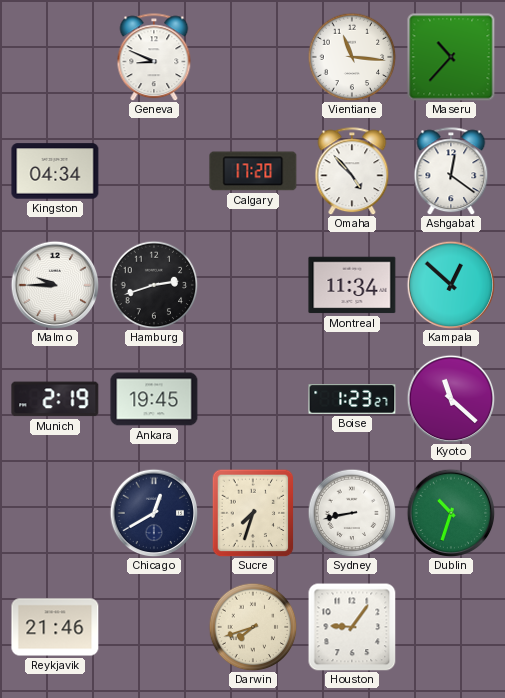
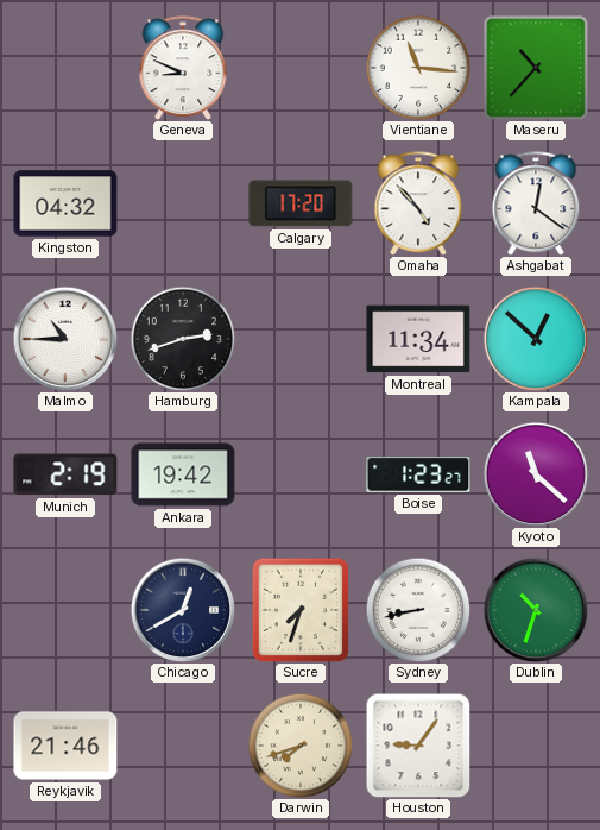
Kingston: 04:34 -> 04:32
Malmo: 9:45 -> 10:45
Ankara: 19:45 -> 19:42
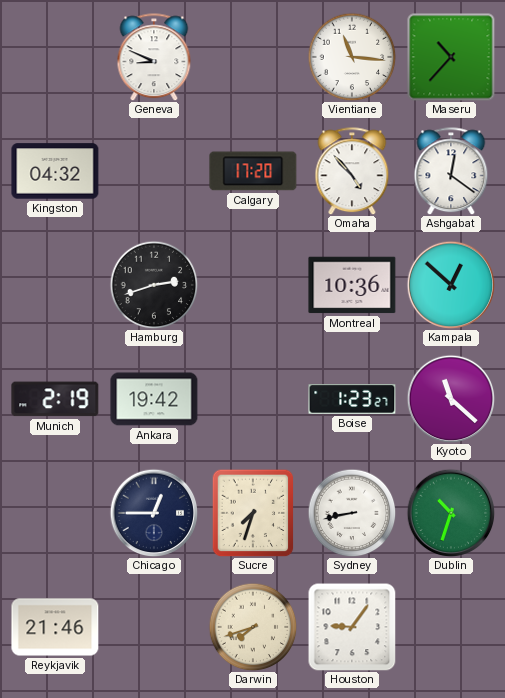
Malmo: 10:45 -> none
Montreal: 11:34 -> 10:36
Chicago: 12:40 -> 12:45
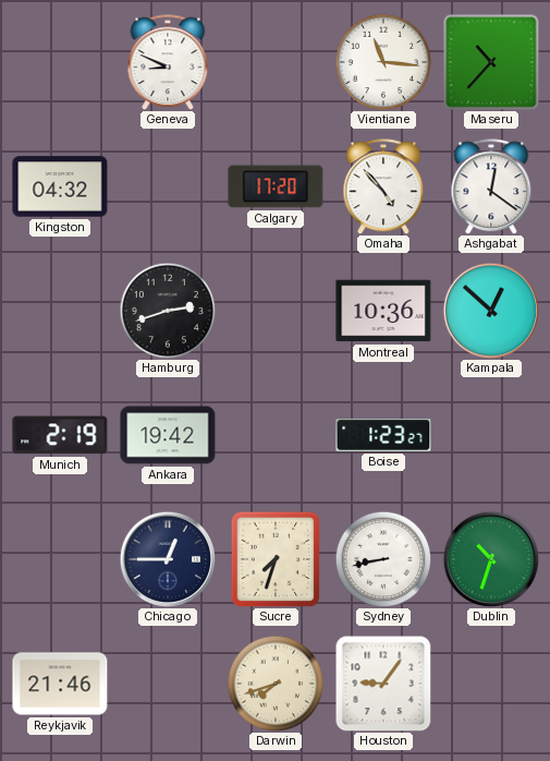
Kyoto: 11:22 -> none
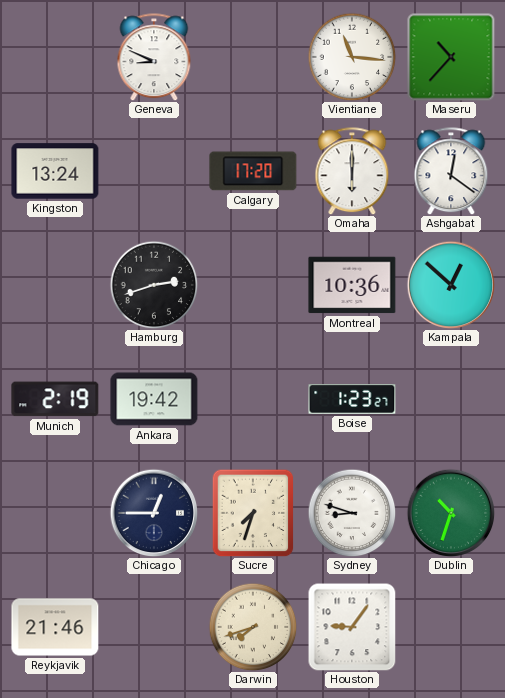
Kingston: 04:32 -> 13:24
Omaha: 4:53 -> 6:00
Sydney: 8:43 -> 8:48
